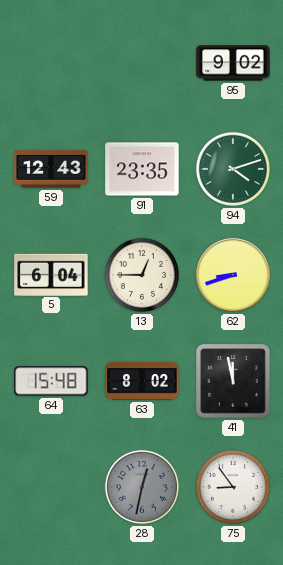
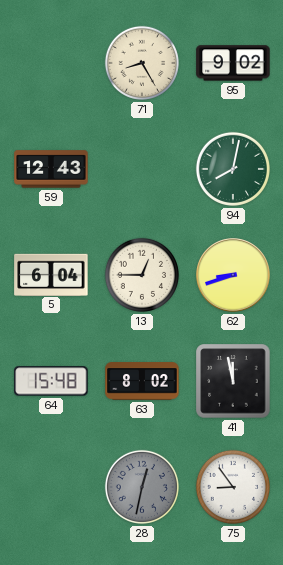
71: none -> 8:25
91: 23:35 -> none
94: 4:12 -> 8:02
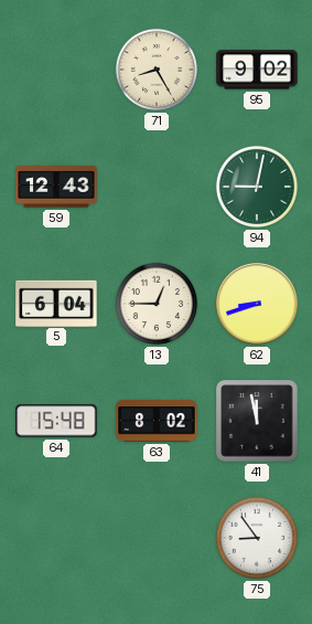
94: 8:02 -> 9:02
28: 12:32 -> none
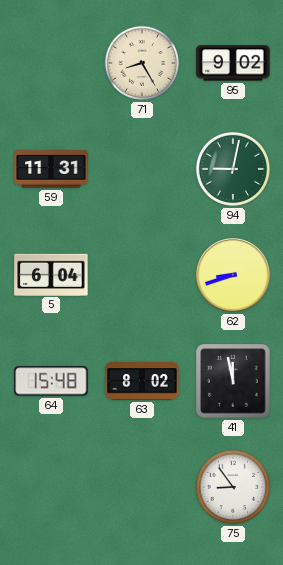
59: 12:43 -> 11:31
13: 12:45 -> none
